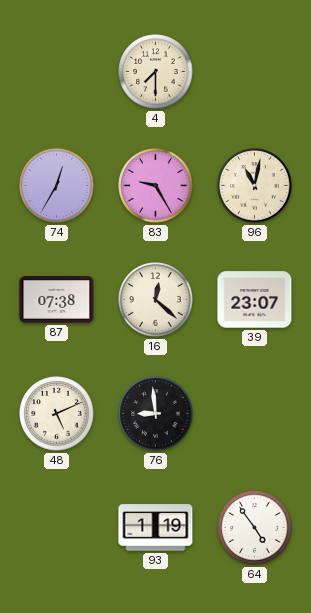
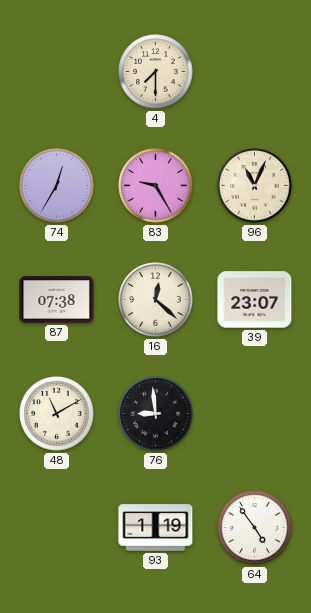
96: 11:02 -> 11:04
48: 5:11 -> 11:10
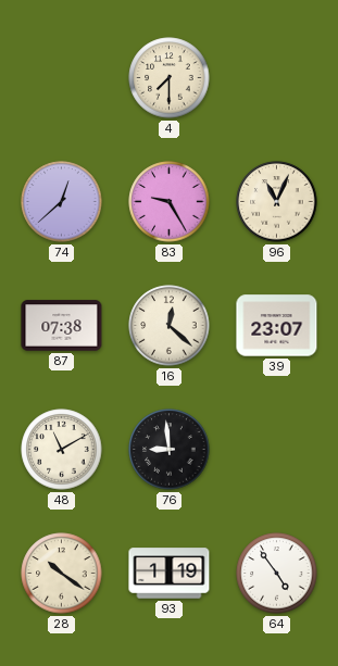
74: 12:35 -> 12:38
28: none -> 10:21
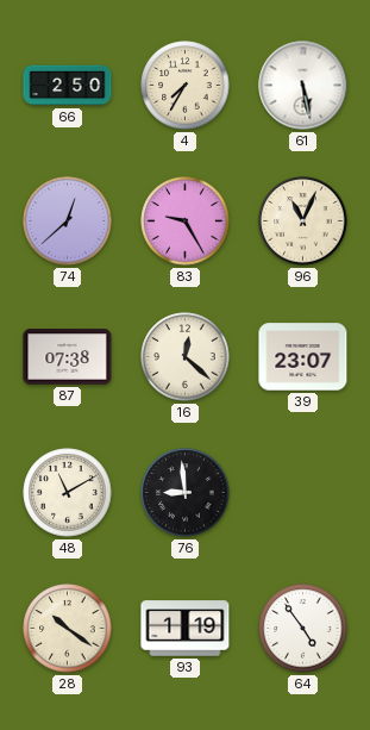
66: none -> 2:50
4: 7:30 -> 7:35
61: none -> 5:28
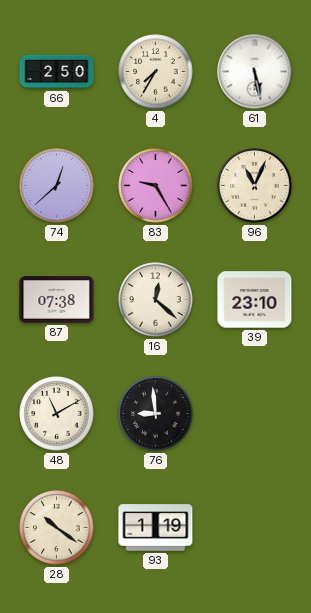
39: 23:07 -> 23:10
64: 4:54 -> none
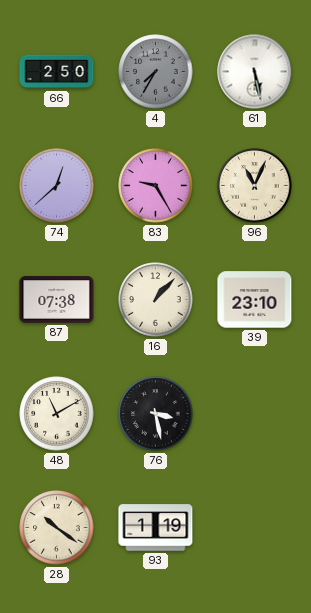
4 dial: cream -> grey
16: 12:22 -> 1:07
76: 8:59 -> 3:28
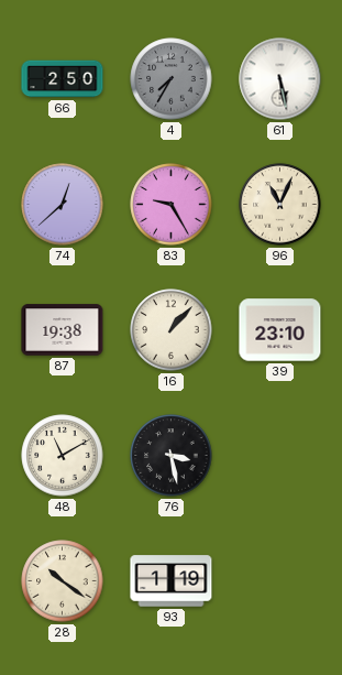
87: 07:38 -> 19:38
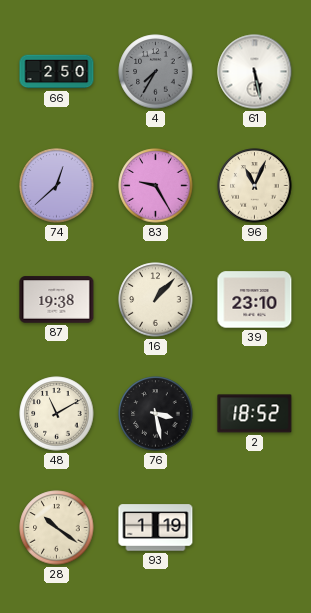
2: none -> 18:52
